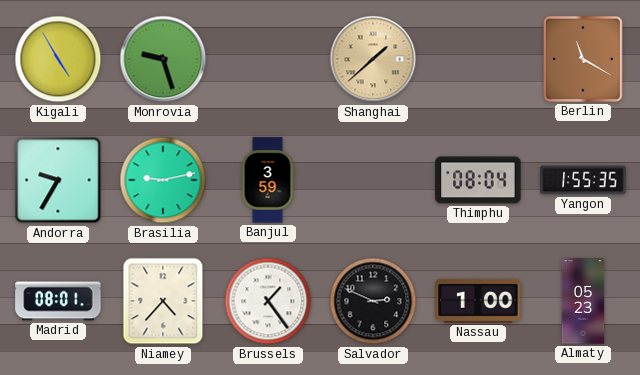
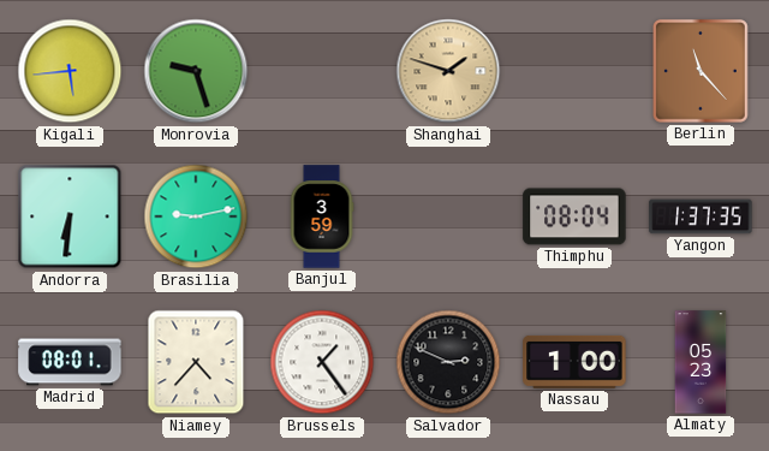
Kigali: 4:55 -> 5:44
Shanghai: 1:38 -> 1:48
Berlin: 11:20 -> 11:23
Andorra: 9:35 -> 6:31
Yangon: 1:55 -> 1:37
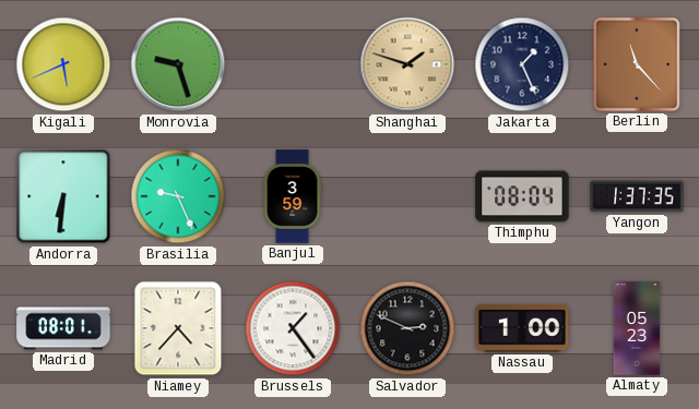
Kigali: 5:44 -> 5:41
Jakarta: none -> 1:26
Brasilia: 9:13 -> 9:26
